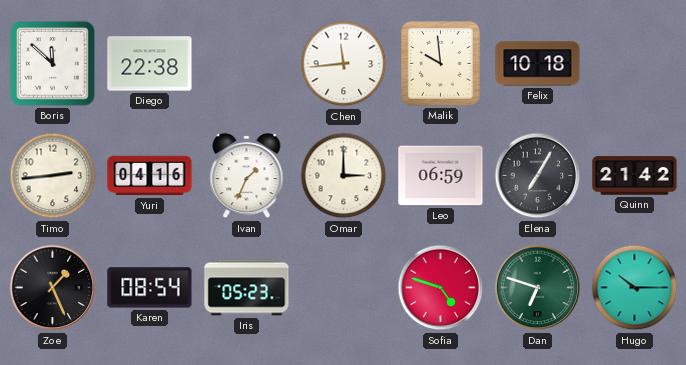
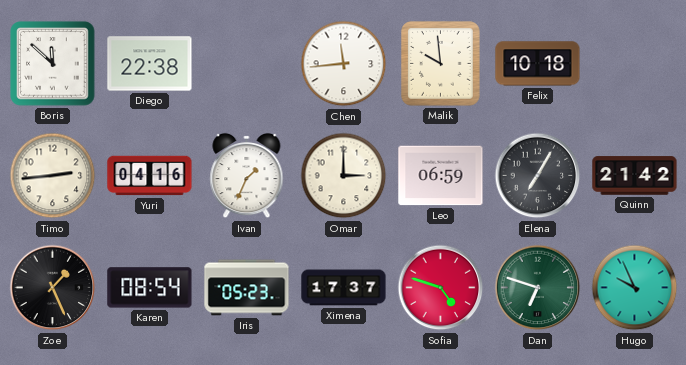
Ximena: none -> 17:37
Hugo: 10:15 -> 9:56
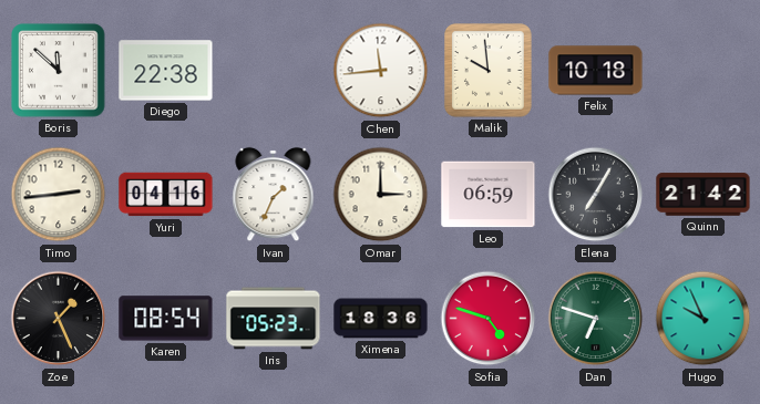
Ximena: 17:37 -> 18:36
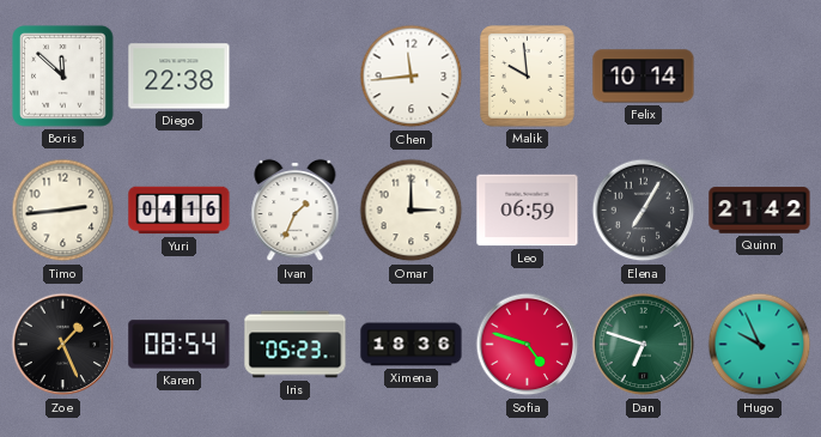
Felix: 10:18 -> 10:14
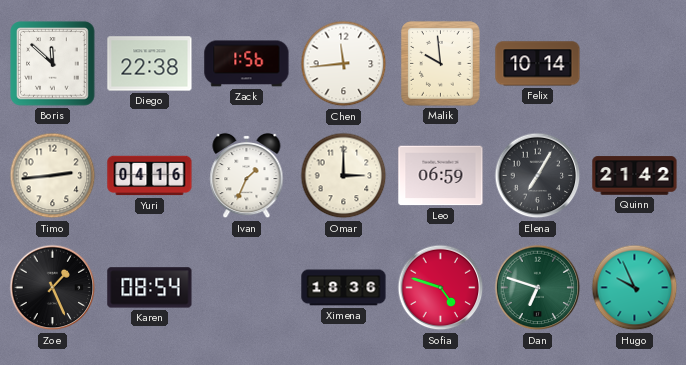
Zack: none -> 1:56
Iris: 05:23 -> none
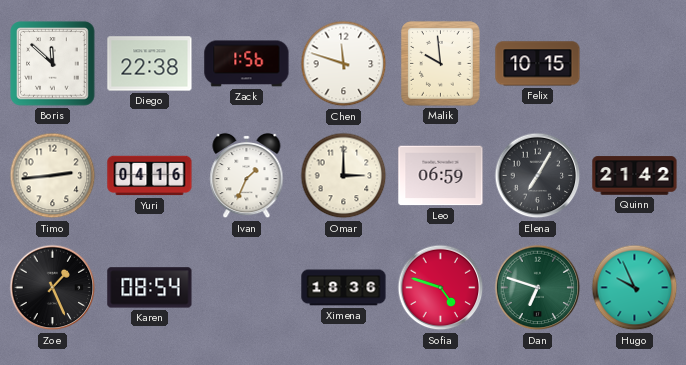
Chen: 11:44 -> 11:48
Felix: 10:14 -> 10:15
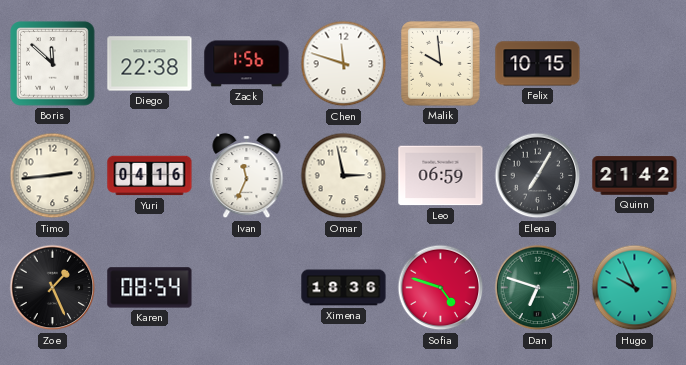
Ivan: 1:34 -> 11:34
Omar: 3:00 -> 2:58
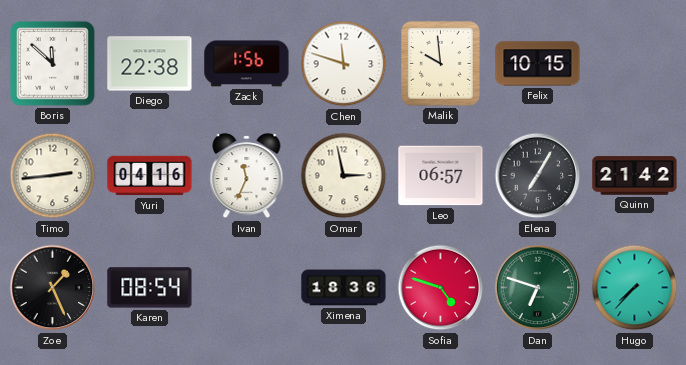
Leo: 06:59 -> 06:57
Hugo: 9:56 -> 7:37
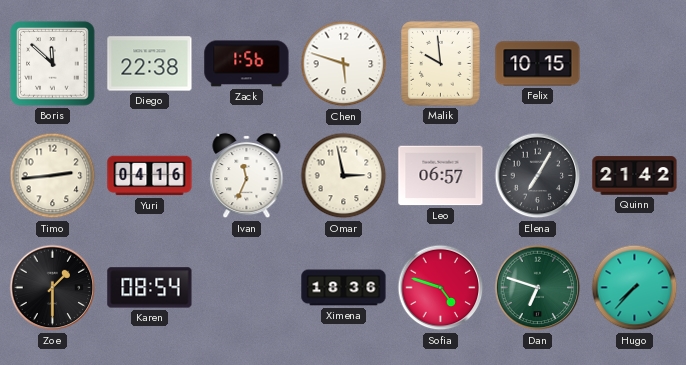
Chen: 11:48 -> 5:48
Zoe: 1:26 -> 1:30
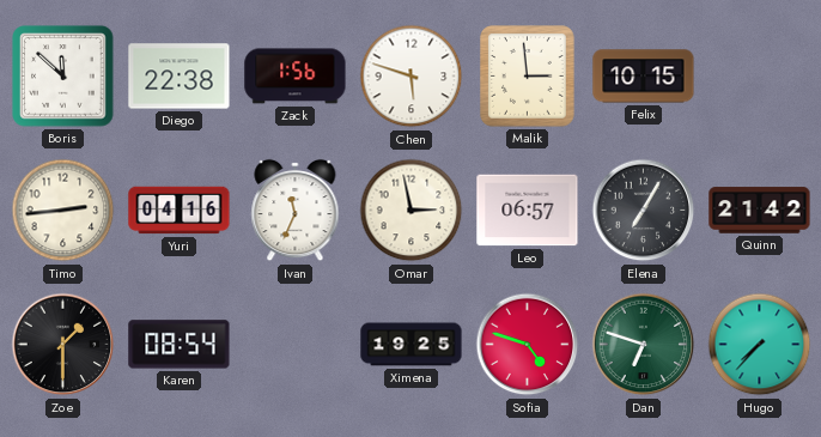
Malik: 9:59 -> 2:59
Ximena: 18:36 -> 19:25
